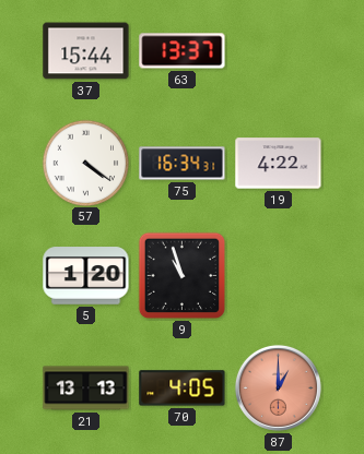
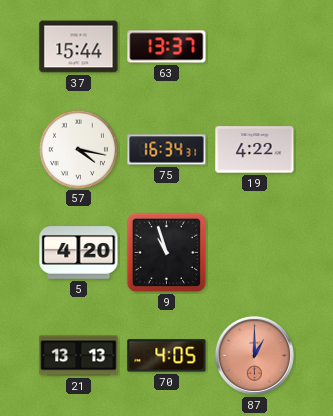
57: 4:21 -> 4:17
5: 1:20 -> 4:20
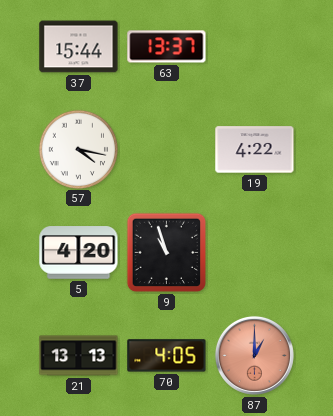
75: 16:34 -> none
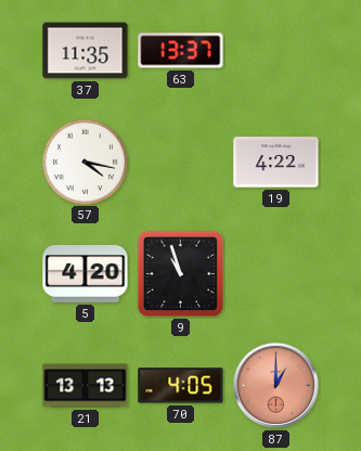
37: 15:44 -> 11:35
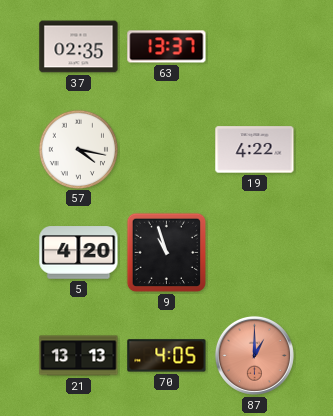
37: 11:35 -> 02:35
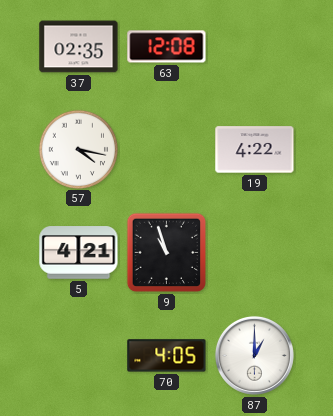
63: 13:37 -> 12:08
5: 4:20 -> 4:21
21: 13:13 -> none
87 dial: salmon -> white
